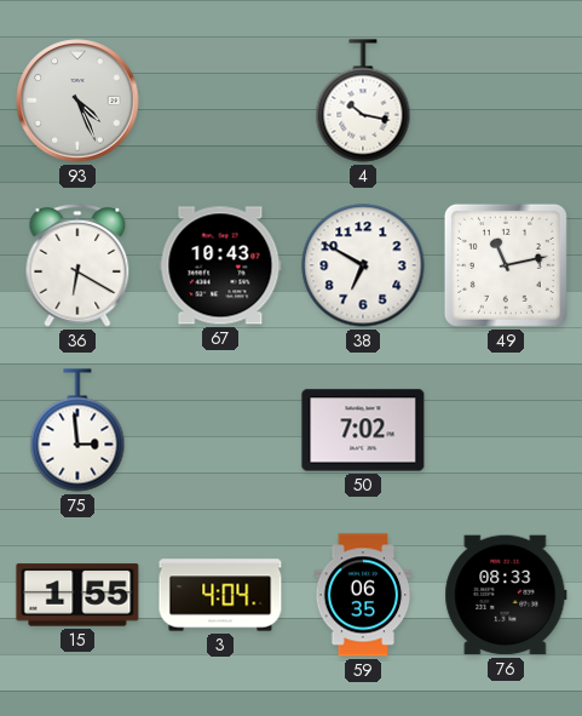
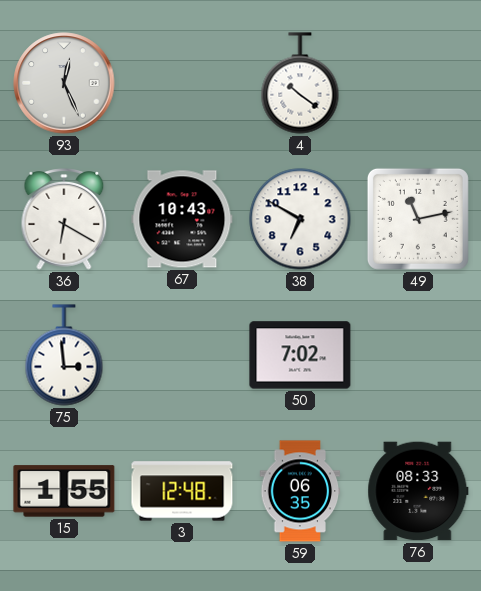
93: 4:26 -> 12:26
4: 10:17 -> 10:21
3: 4:04 -> 12:48
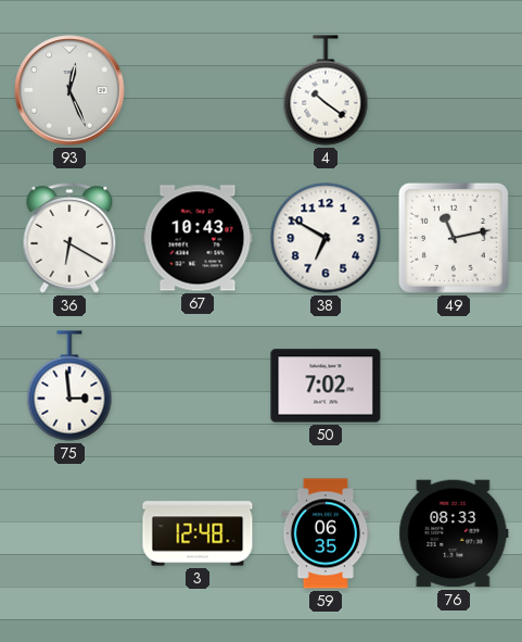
15: 1:55 -> none
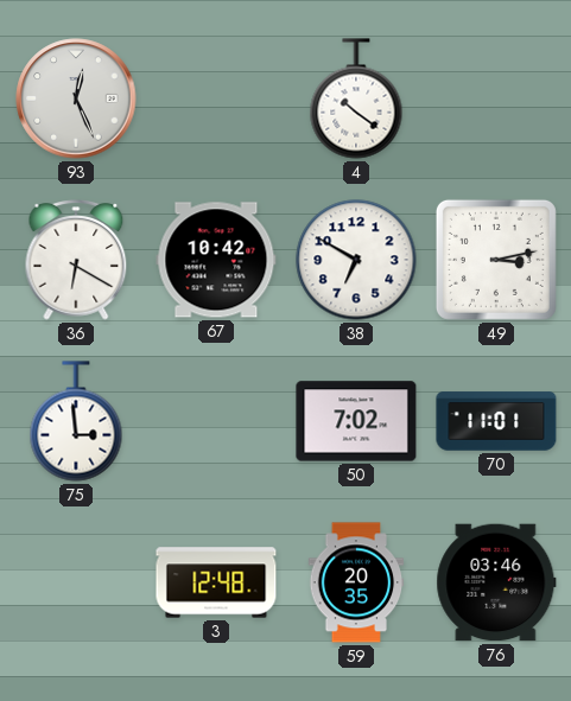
67: 10:43 -> 10:42
49: 11:13 -> 3:13
70: none -> 11:01
59: 06:35 -> 20:35
76: 08:33 -> 03:46
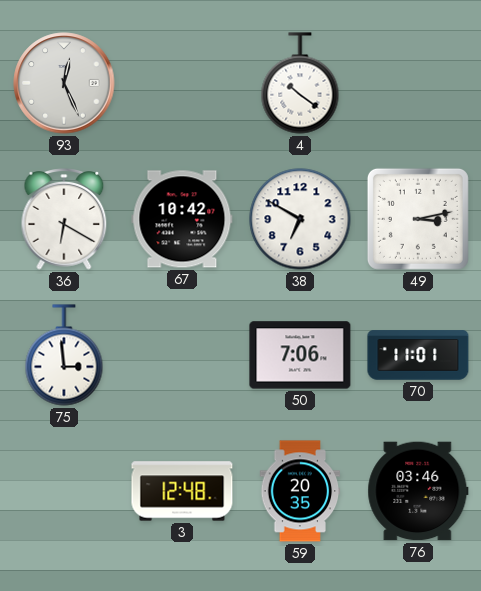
50: 7:02 -> 7:06
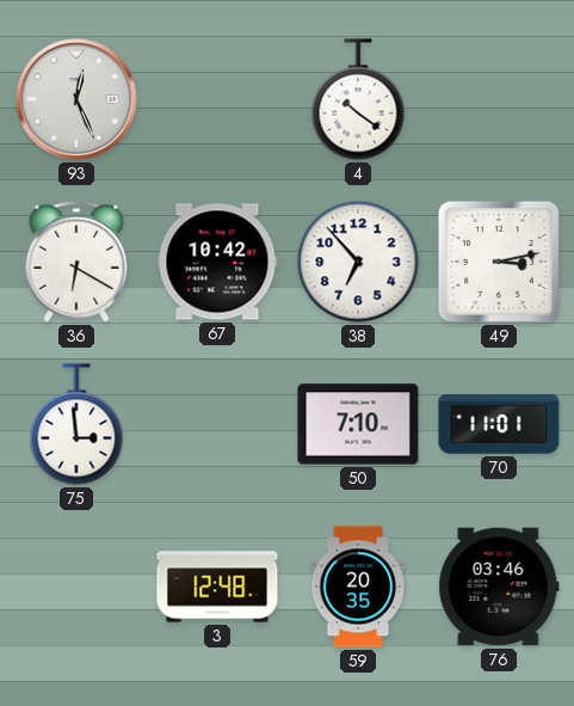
38: 6:50 -> 6:53
50: 7:06 -> 7:10
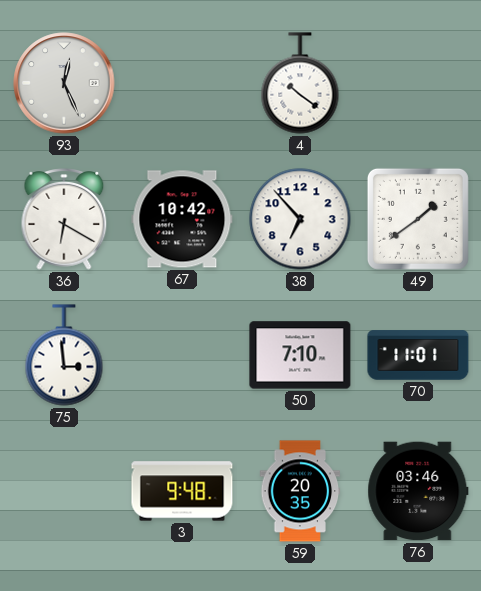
49: 3:13 -> 1:39
3: 12:48 -> 9:48
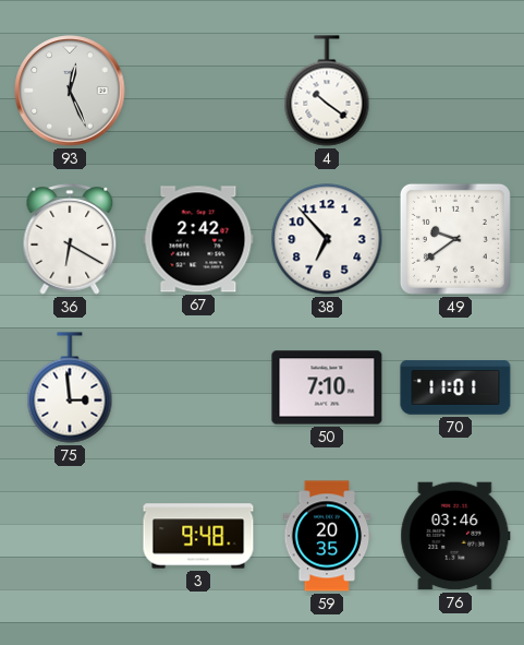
67: 10:42 -> 2:42
49: 1:39 -> 9:39
